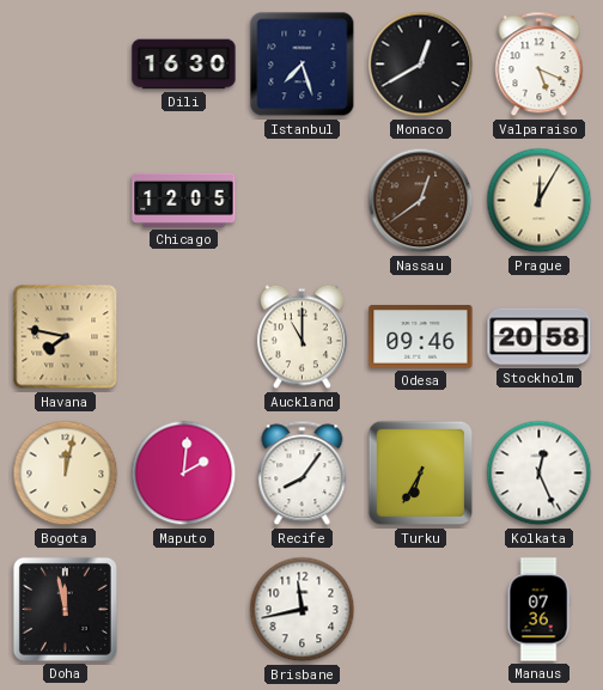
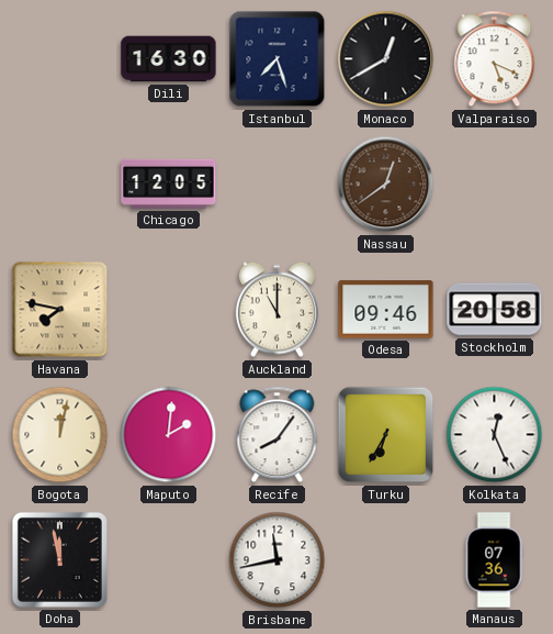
Prague: 12:05 -> none
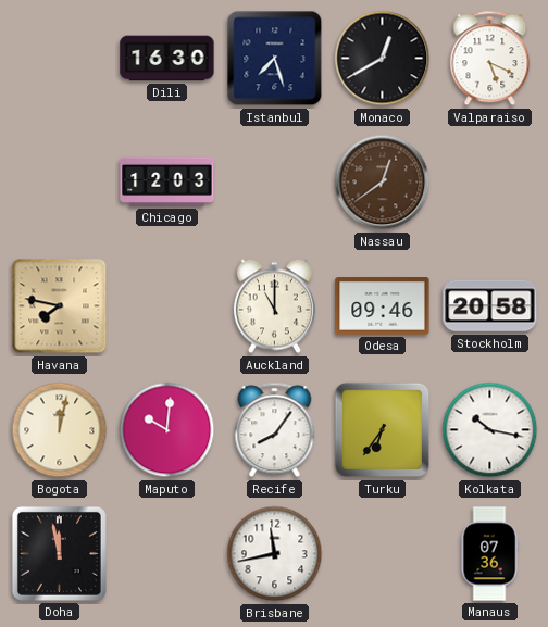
Chicago: 12:05 -> 12:03
Maputo: 2:01 -> 10:01
Turku: 6:35 -> 6:36
Kolkata: 12:26 -> 10:17
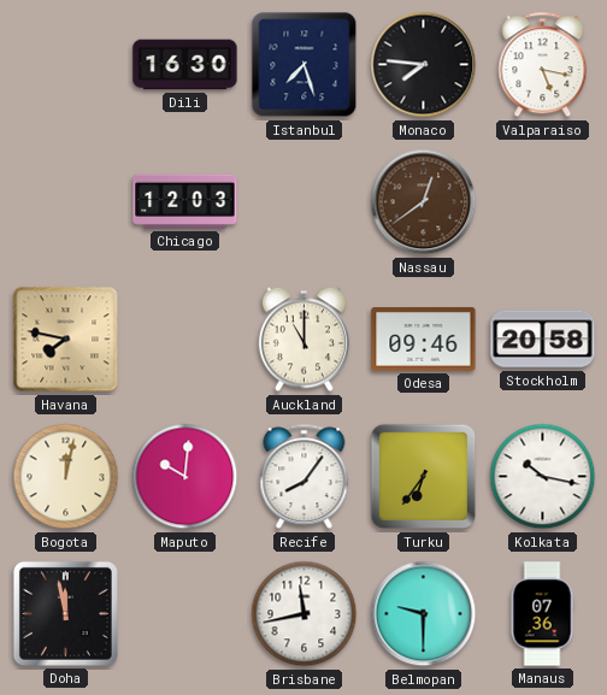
Monaco: 12:40 -> 7:46
Valparaiso: 5:19 -> 5:17
Belmopan: none -> 9:30
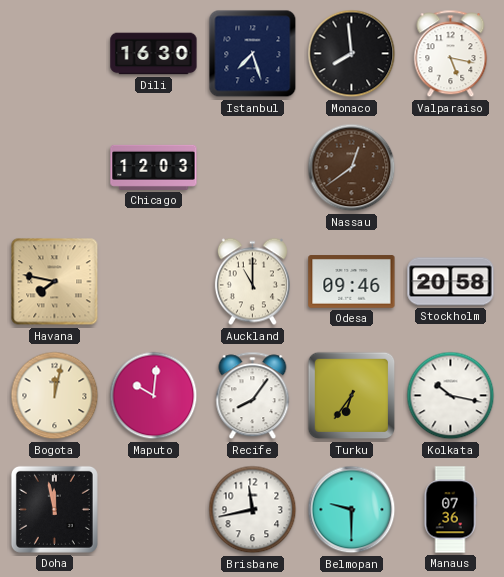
Monaco: 7:46 -> 7:59
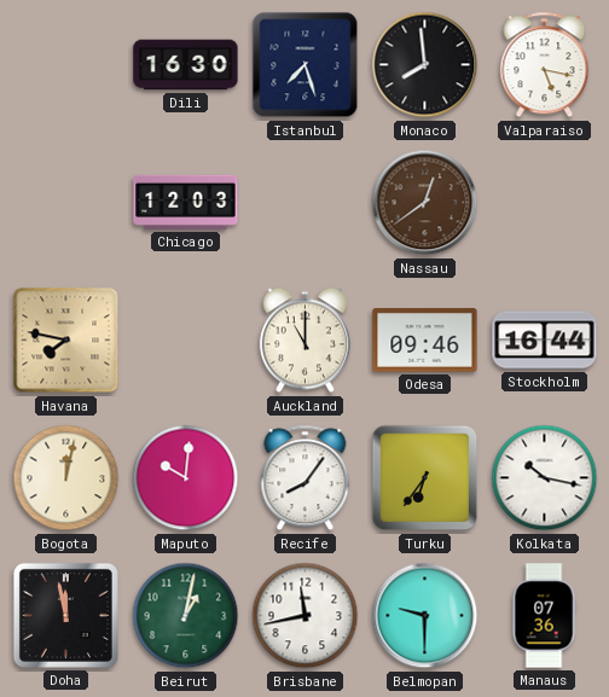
Stockholm: 20:58 -> 16:44
Beirut: none -> 1:02
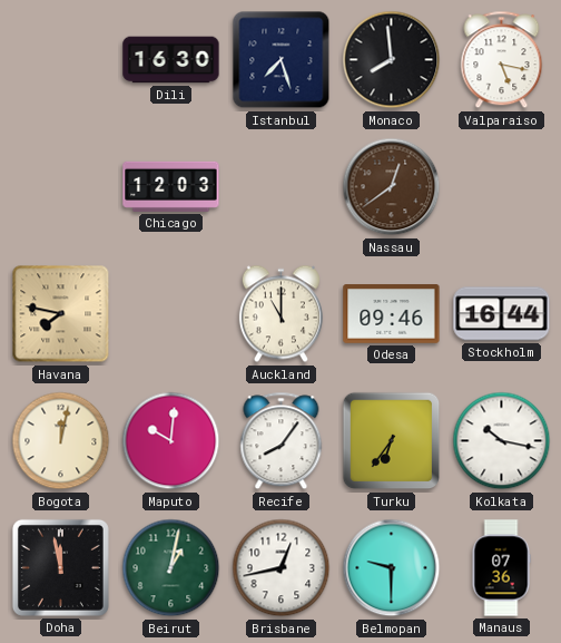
Brisbane: 11:43 -> 12:43
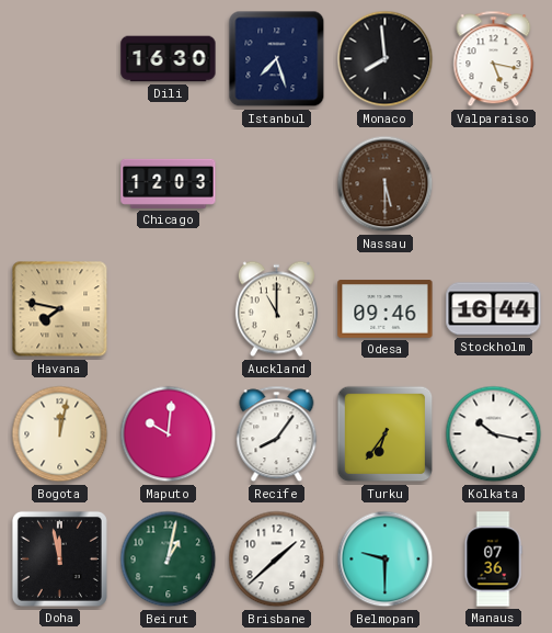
Nassau: 12:39 -> 5:30
Brisbane: 12:43 -> 1:38
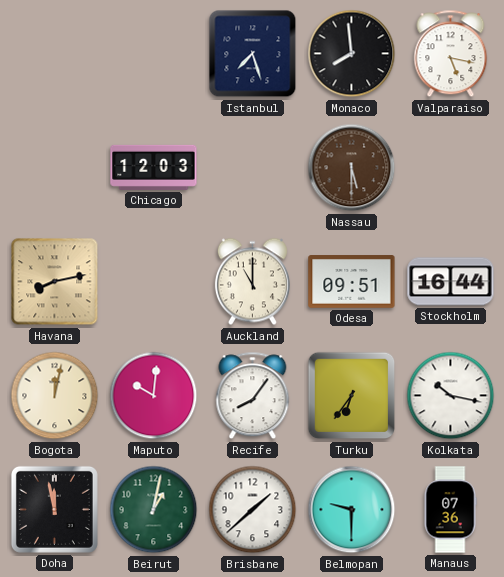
Dili: 16:30 -> none
Havana: 7:47 -> 8:13
Odesa: 09:46 -> 09:51
